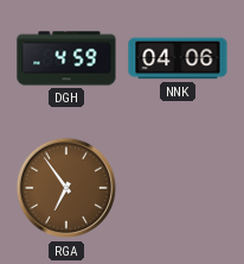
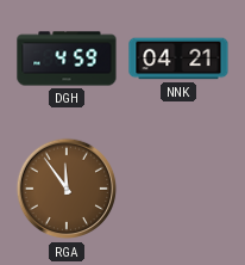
NNK: 04:06 -> 04:21
RGA: 6:54 -> 11:54
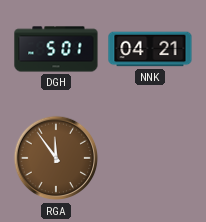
DGH: 4:59 -> 5:01
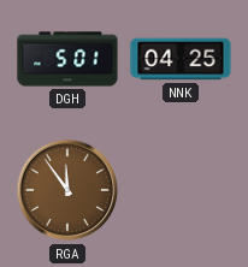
NNK: 04:21 -> 04:25
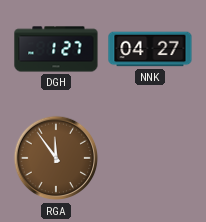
DGH: 5:01 -> 1:27
NNK: 04:25 -> 04:27
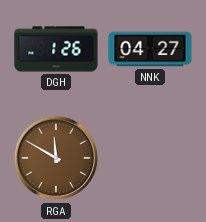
DGH: 1:27 -> 1:26
RGA: 11:54 -> 11:50
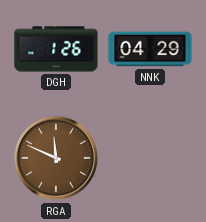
NNK: 04:27 -> 04:29
RGA: 11:50 -> 11:49
